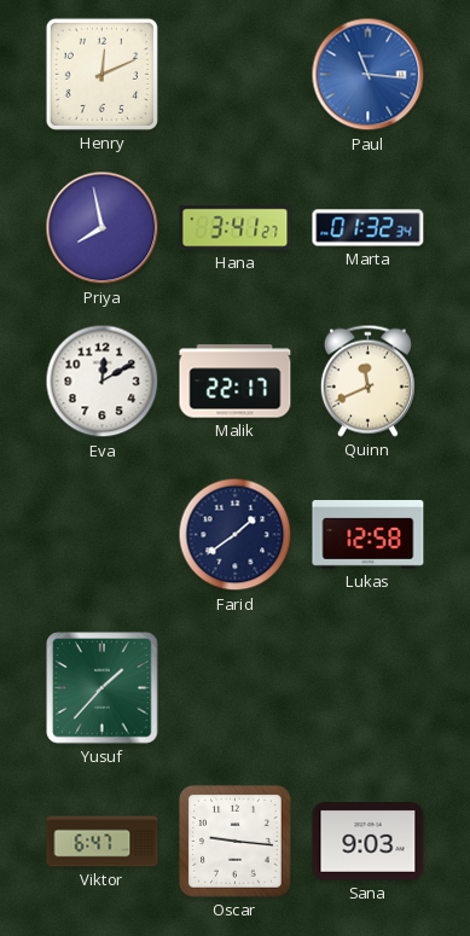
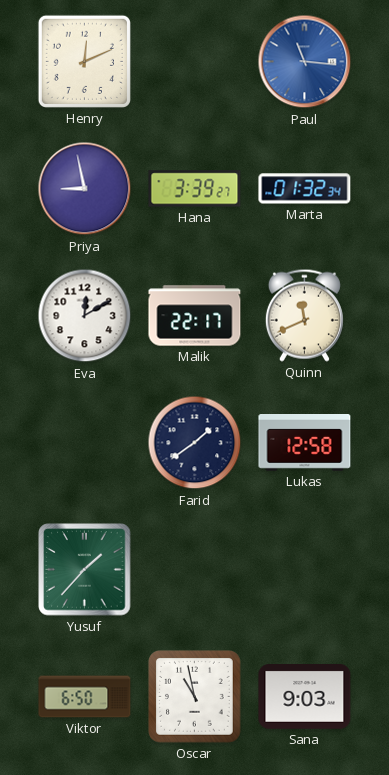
Priya: 7:58 -> 8:58
Hana: 3:41 -> 3:39
Viktor: 6:47 -> 6:50
Oscar: 9:16 -> 10:58
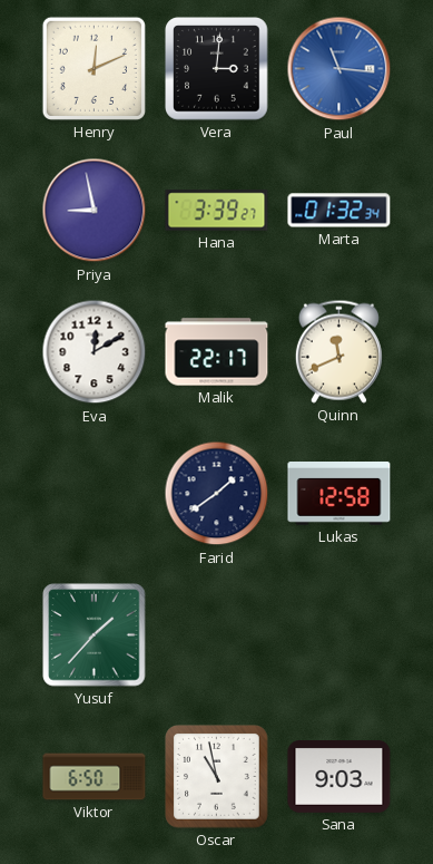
Vera: none -> 3:01
